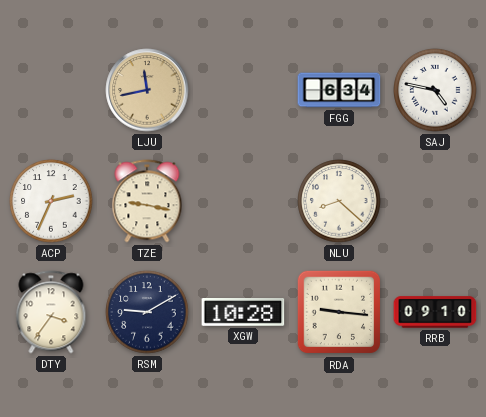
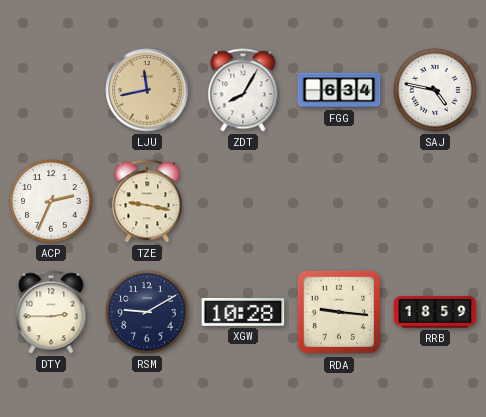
ZDT: none -> 8:05
NLU: 8:22 -> none
DTY: 3:36 -> 2:45
RRB: 09:10 -> 18:59
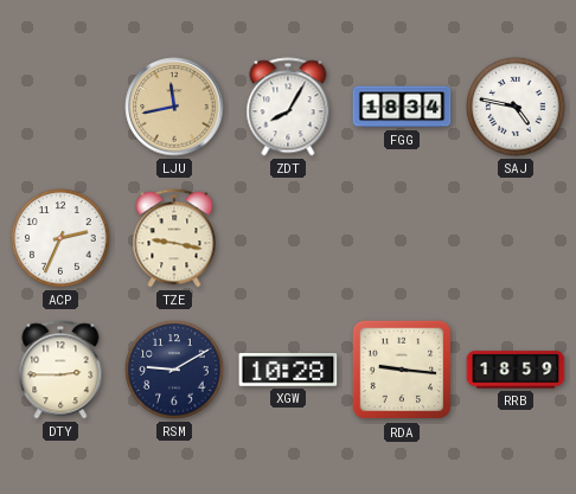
FGG: 6:34 -> 18:34
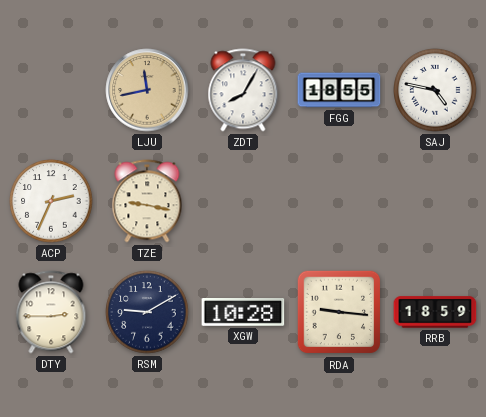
FGG: 18:34 -> 18:55
